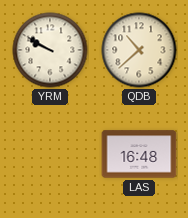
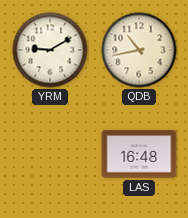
YRM: 9:50 -> 9:10
QDB: 10:38 -> 10:43
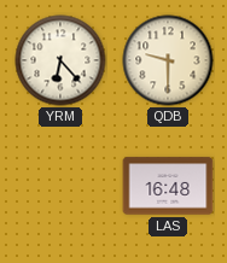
YRM: 9:10 -> 6:23
QDB: 10:43 -> 9:30
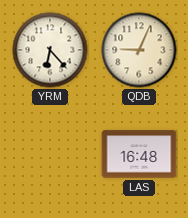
QDB: 9:30 -> 9:04
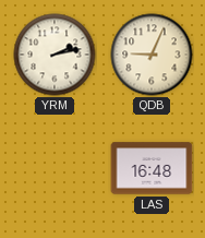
YRM: 6:23 -> 2:13
